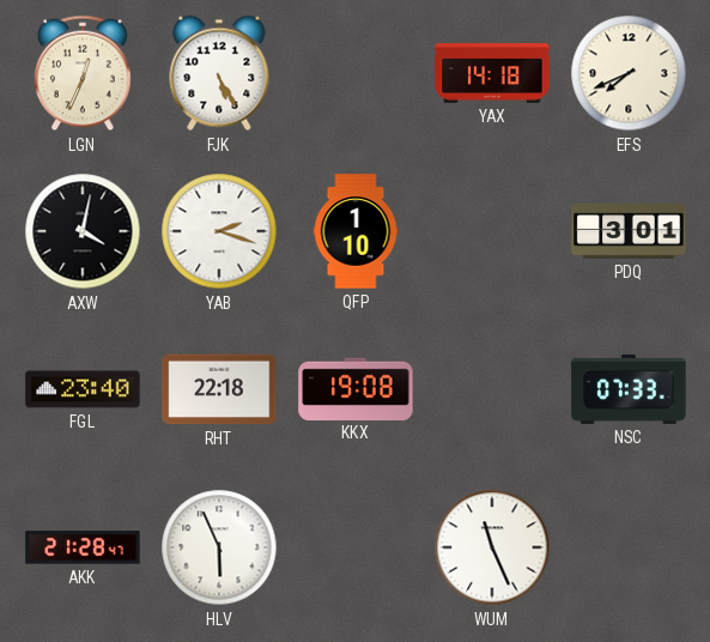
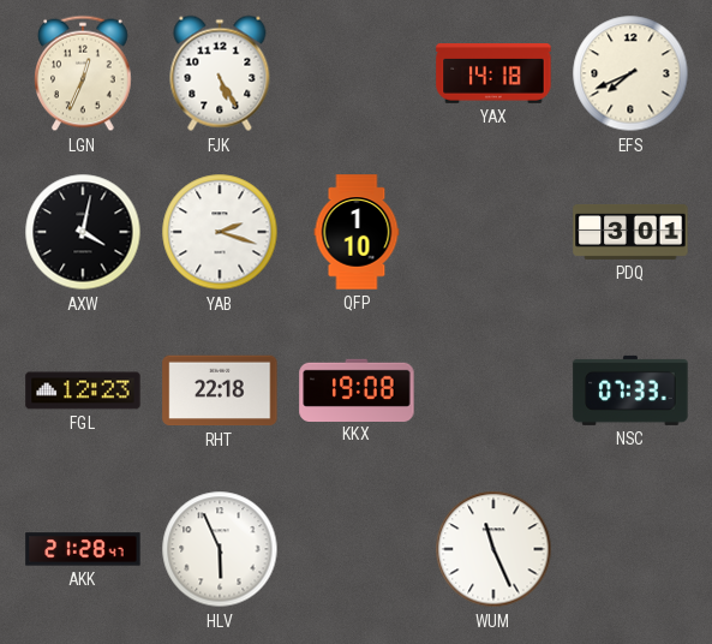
FGL: 23:40 -> 12:23
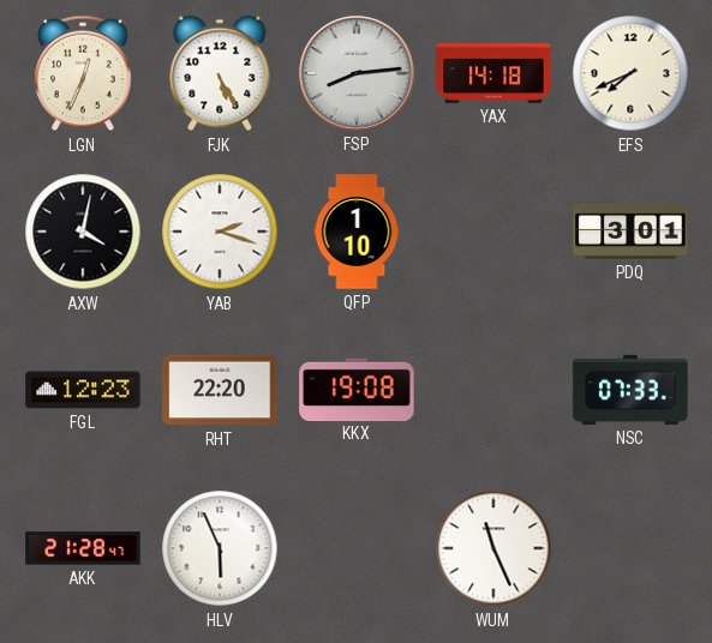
FSP: none -> 8:14
RHT: 22:18 -> 22:20
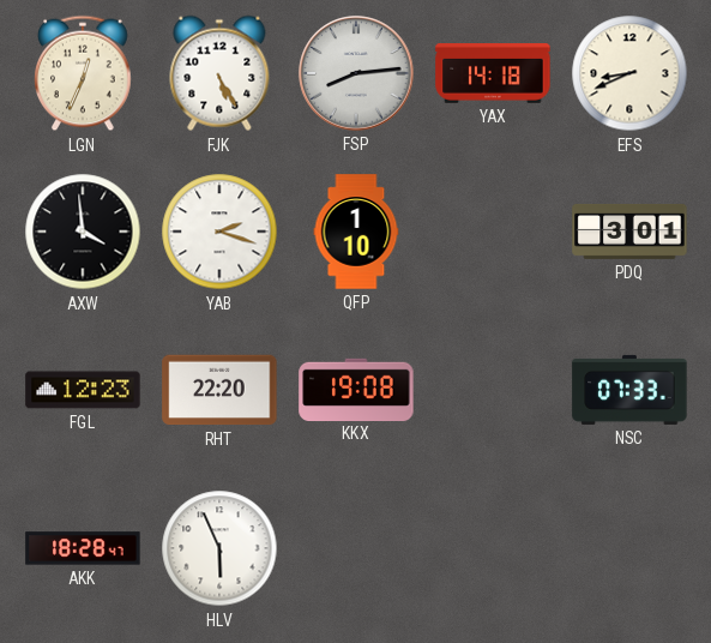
EFS: 7:41 -> 8:41
AXW: 4:02 -> 3:59
AKK: 21:28 -> 18:28
WUM: 11:26 -> none
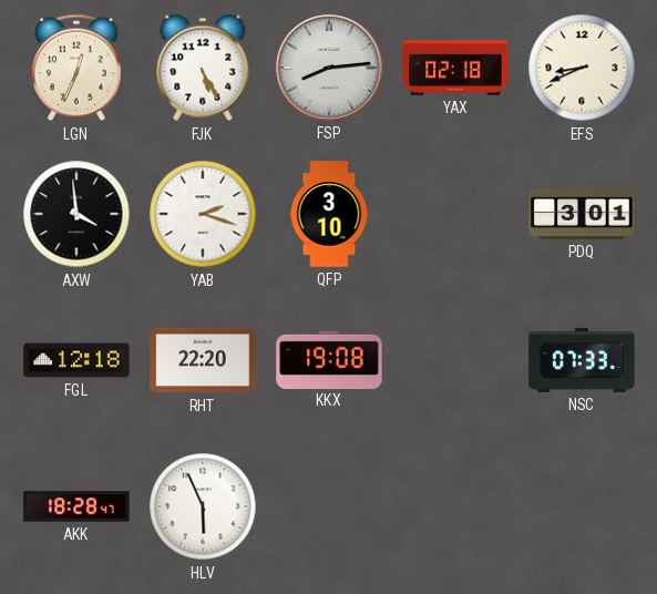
YAX: 14:18 -> 02:18
QFP: 1:10 -> 3:10
FGL: 12:23 -> 12:18
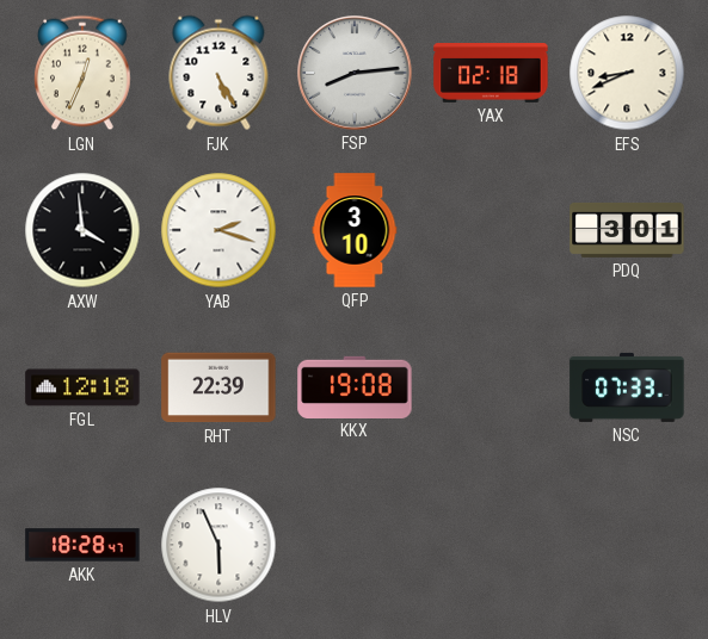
RHT: 22:20 -> 22:39
